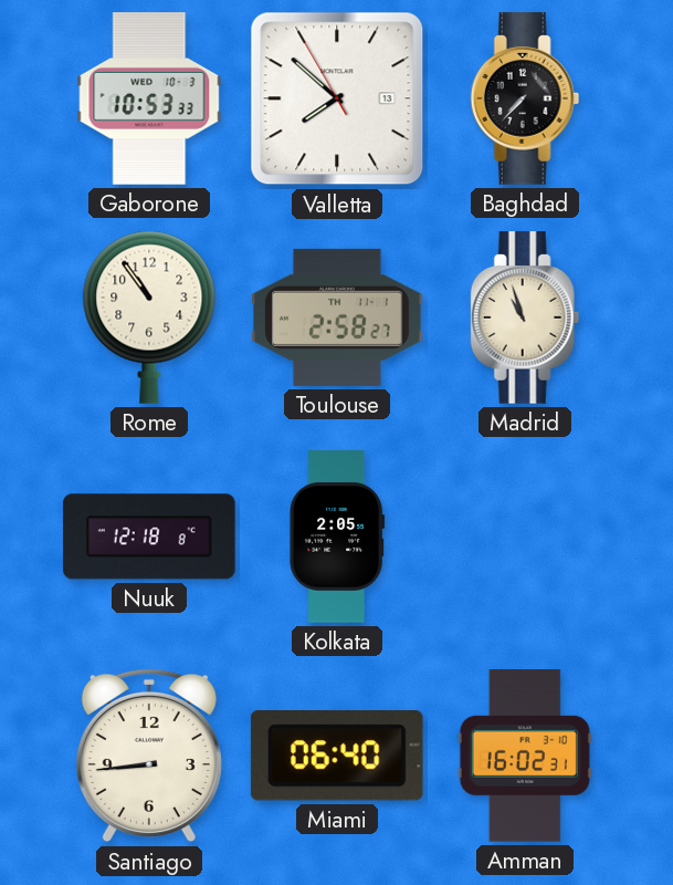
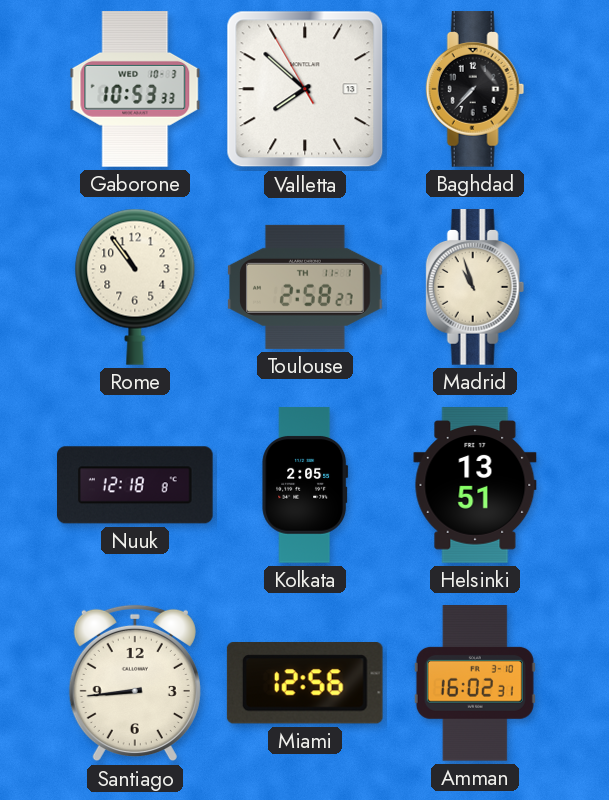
Helsinki: none -> 13:51
Miami: 06:40 -> 12:56
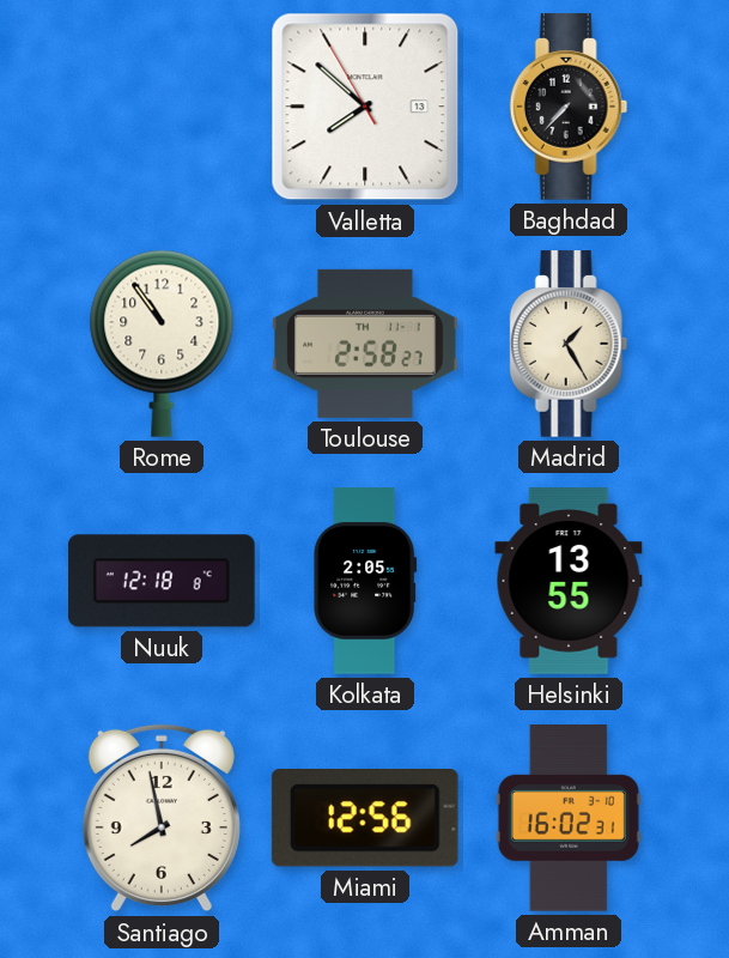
Gaborone: 10:53 -> none
Madrid: 10:57 -> 1:25
Helsinki: 13:51 -> 13:55
Santiago: 8:44 -> 7:58
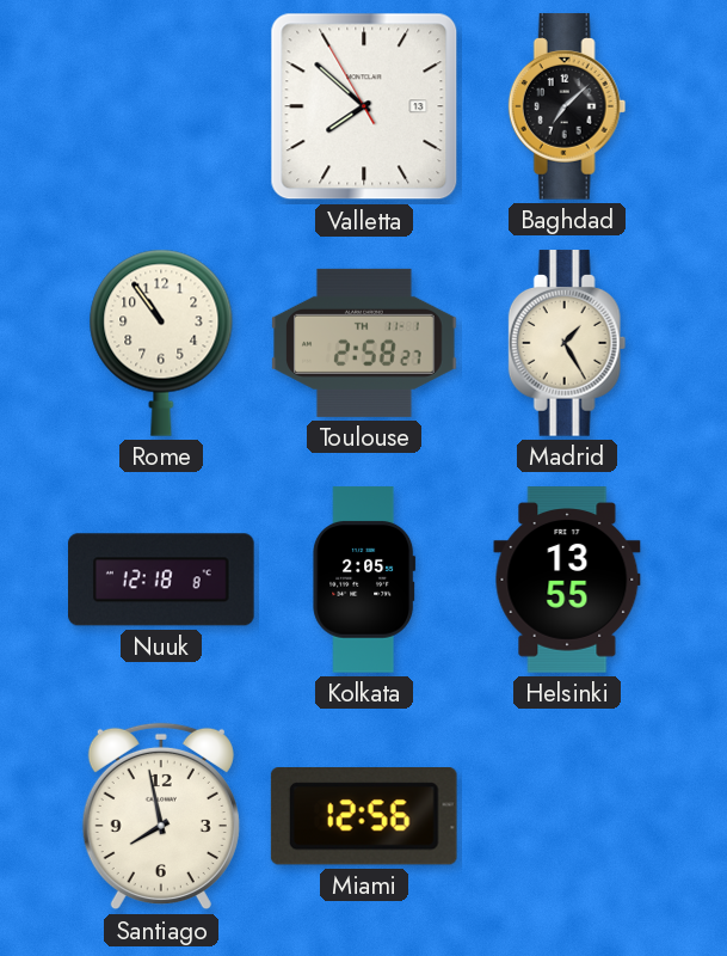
Baghdad: 7:37 -> 7:08
Amman: 16:02 -> none
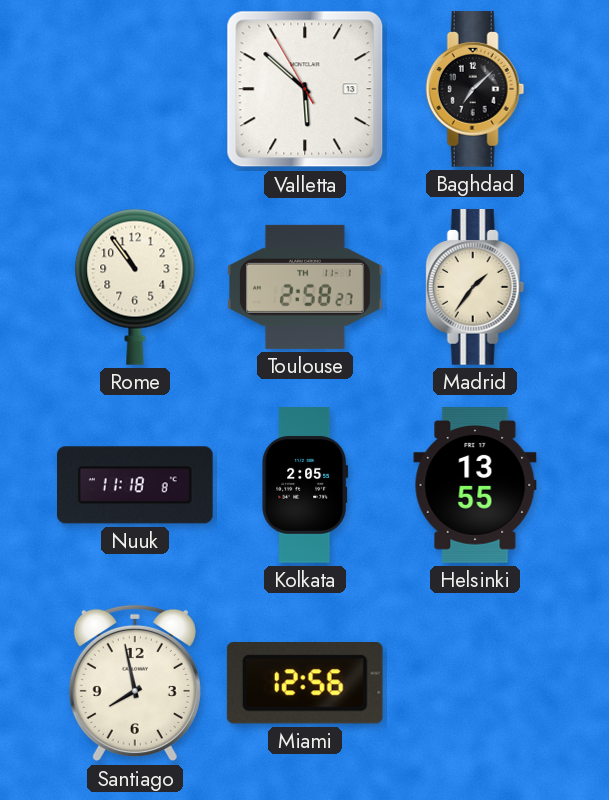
Valletta: 7:51 -> 5:51
Madrid: 1:25 -> 1:36
Nuuk: 12:18 -> 11:18
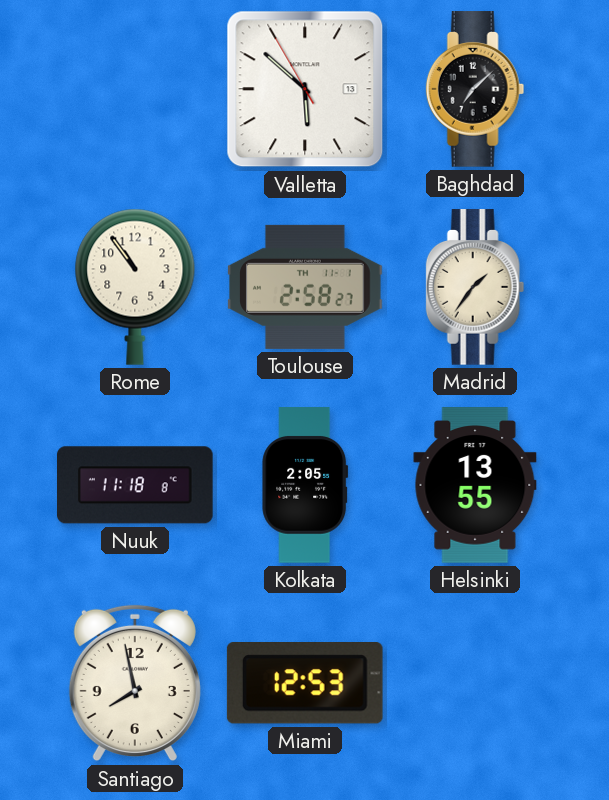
Miami: 12:56 -> 12:53
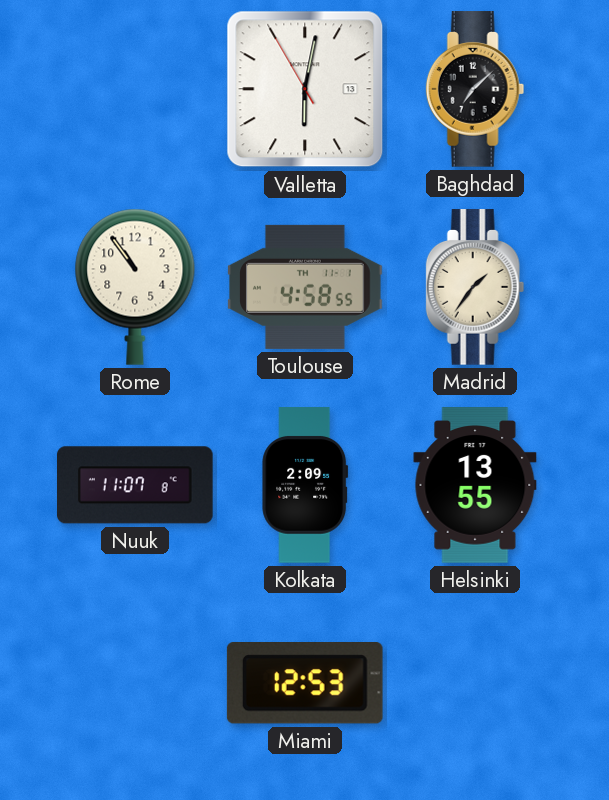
Valletta: 5:51 -> 6:01
Toulouse: 2:58 -> 4:58
Nuuk: 11:18 -> 11:07
Kolkata: 2:05 -> 2:09
Santiago: 7:58 -> none
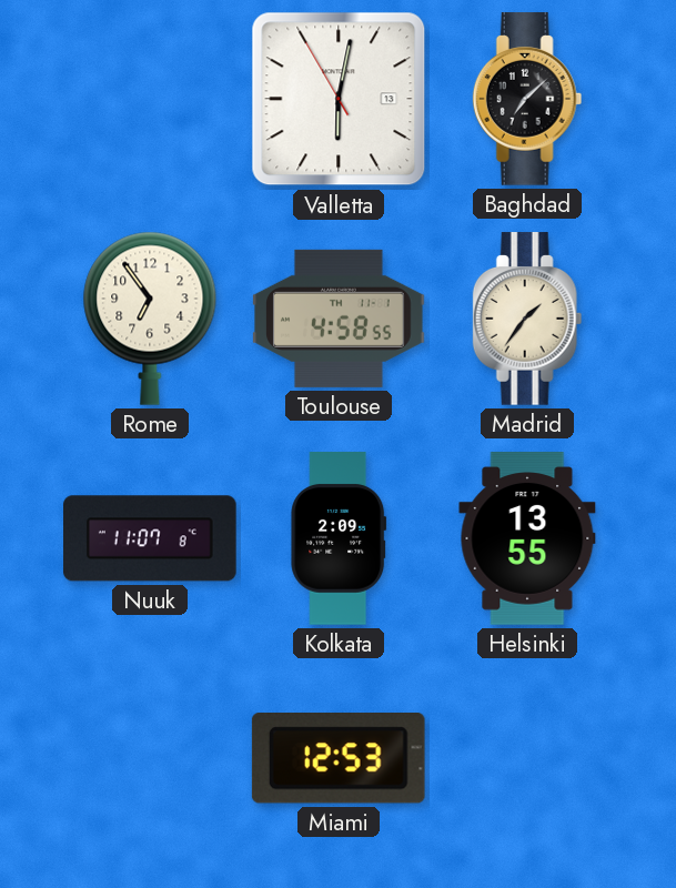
Rome: 10:54 -> 6:54
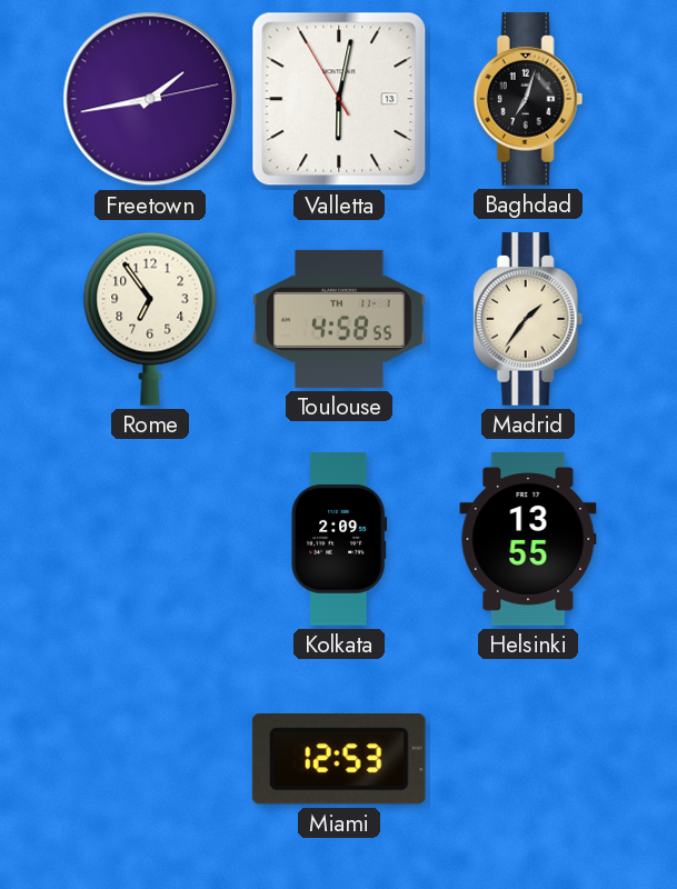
Freetown: none -> 1:43
Baghdad: 7:08 -> 7:03
Nuuk: 11:07 -> none
